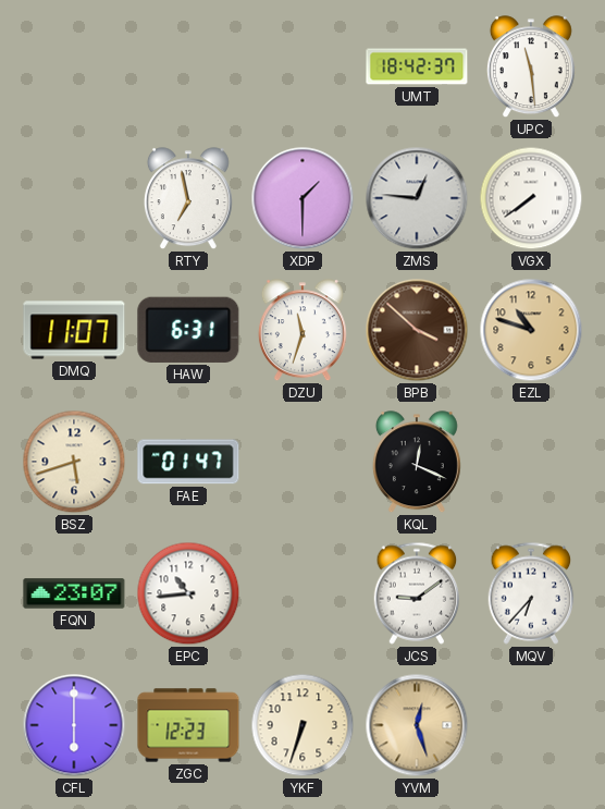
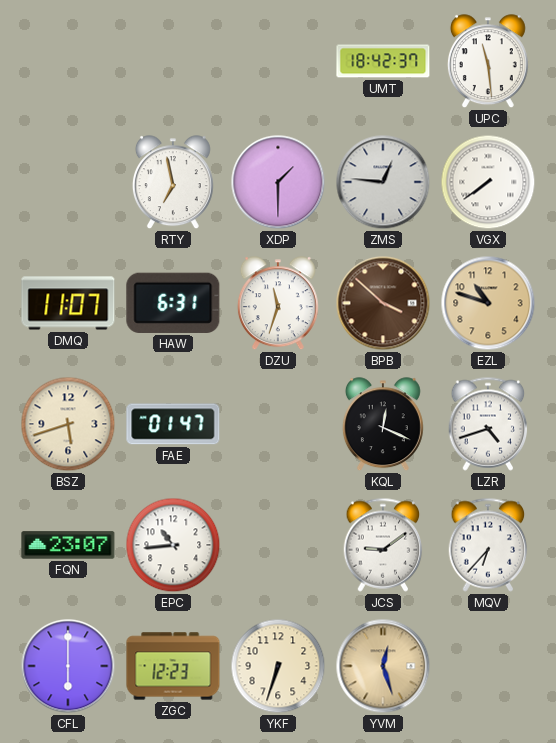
LZR: none -> 4:42
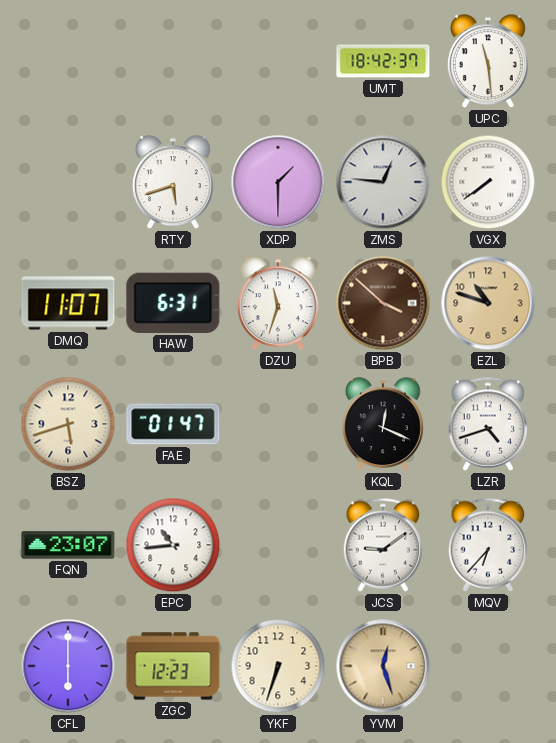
RTY: 6:58 -> 5:42
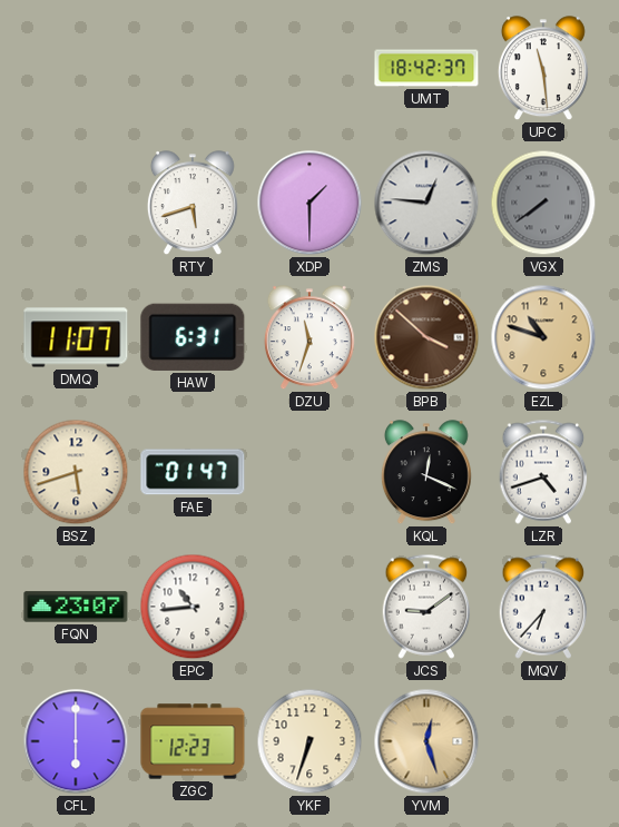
VGX dial: white -> grey
